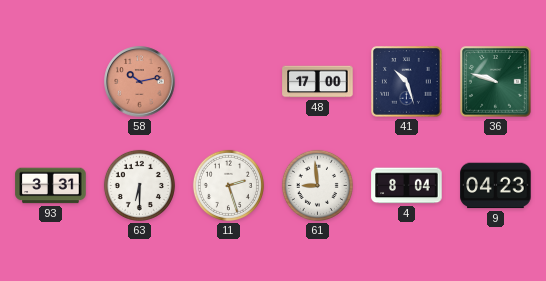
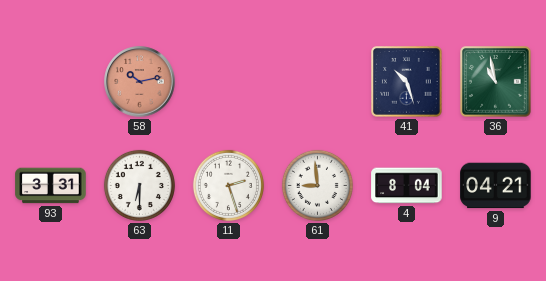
48: 17:00 -> none
36: 9:48 -> 10:58
9: 04:23 -> 04:21
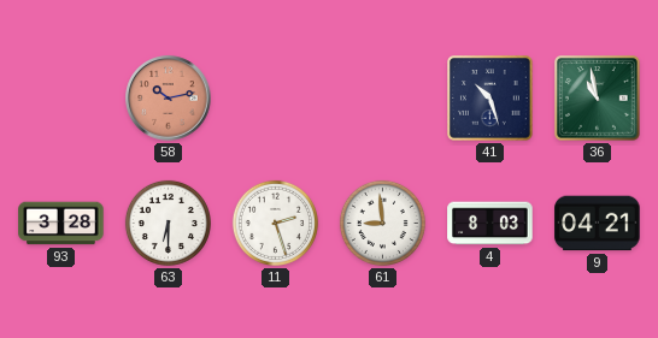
93: 3:31 -> 3:28
4: 8:04 -> 8:03
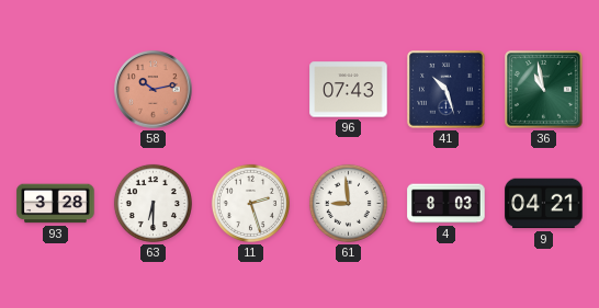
96: none -> 07:43
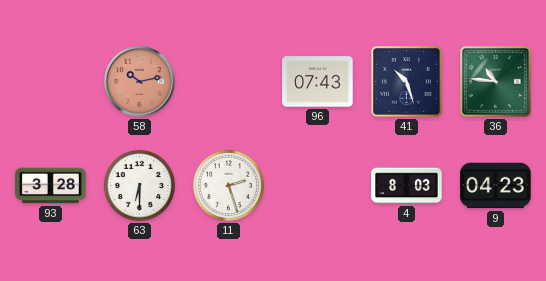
36: 10:58 -> 10:46
61: 8:59 -> none
9: 04:21 -> 04:23
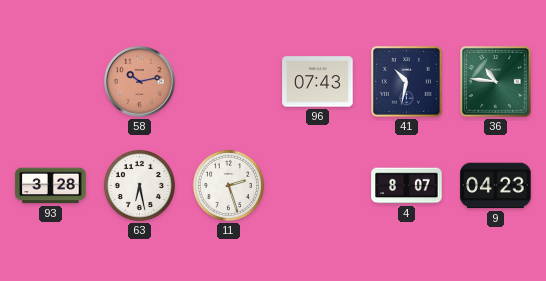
41: 10:27 -> 10:32
63: 6:30 -> 6:28
4: 8:03 -> 8:07
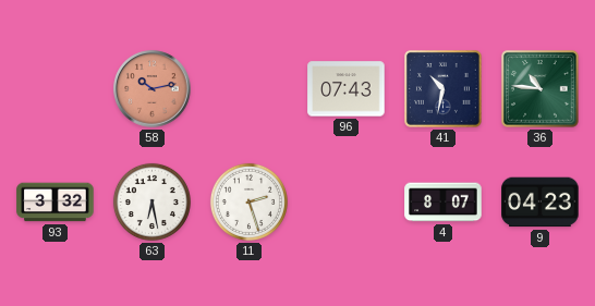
93: 3:28 -> 3:32
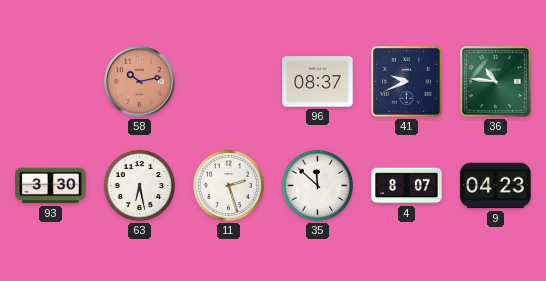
96: 07:43 -> 08:37
41: 10:32 -> 9:41
93: 3:32 -> 3:30
35: none -> 11:52
